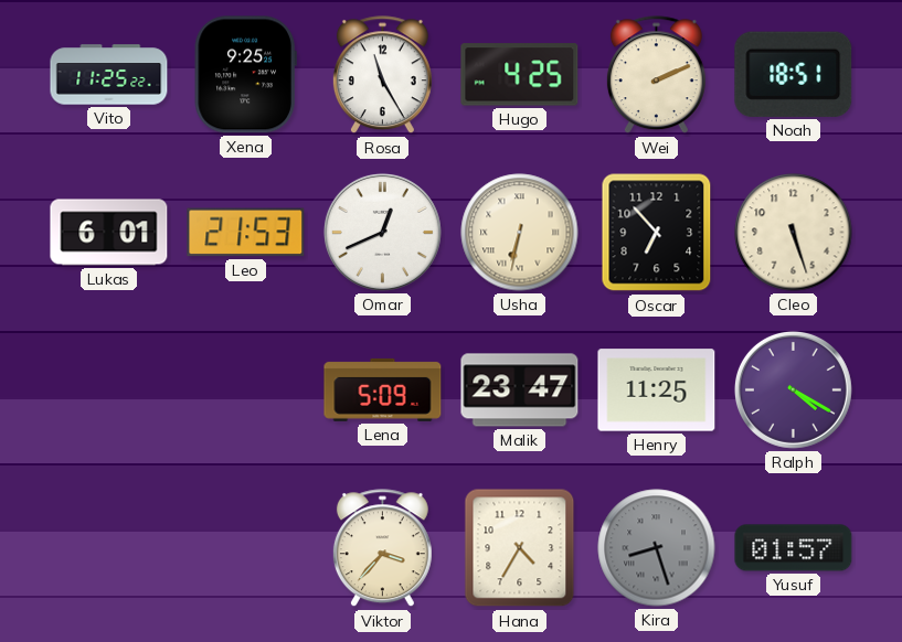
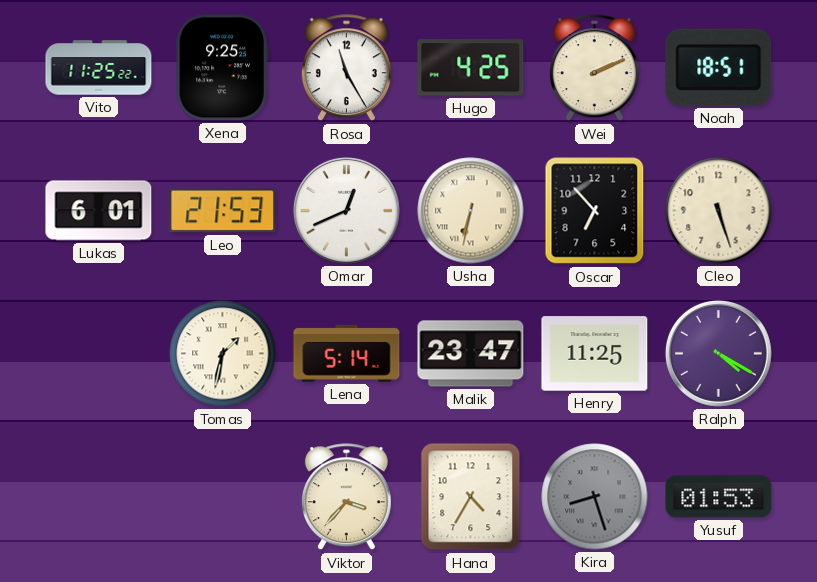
Tomas: none -> 1:32
Lena: 5:09 -> 5:14
Yusuf: 01:57 -> 01:53
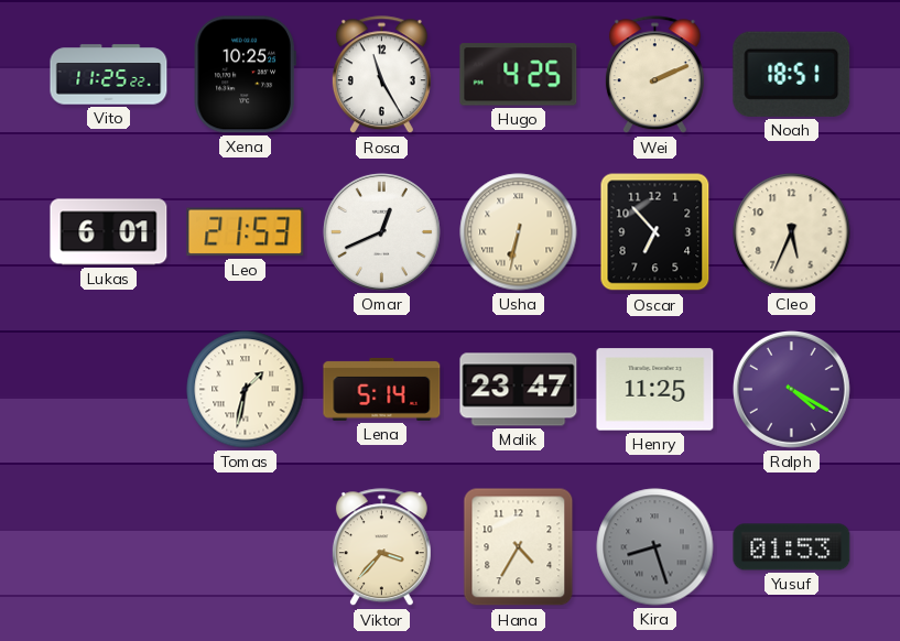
Xena: 9:25 -> 10:25
Cleo: 5:27 -> 5:34
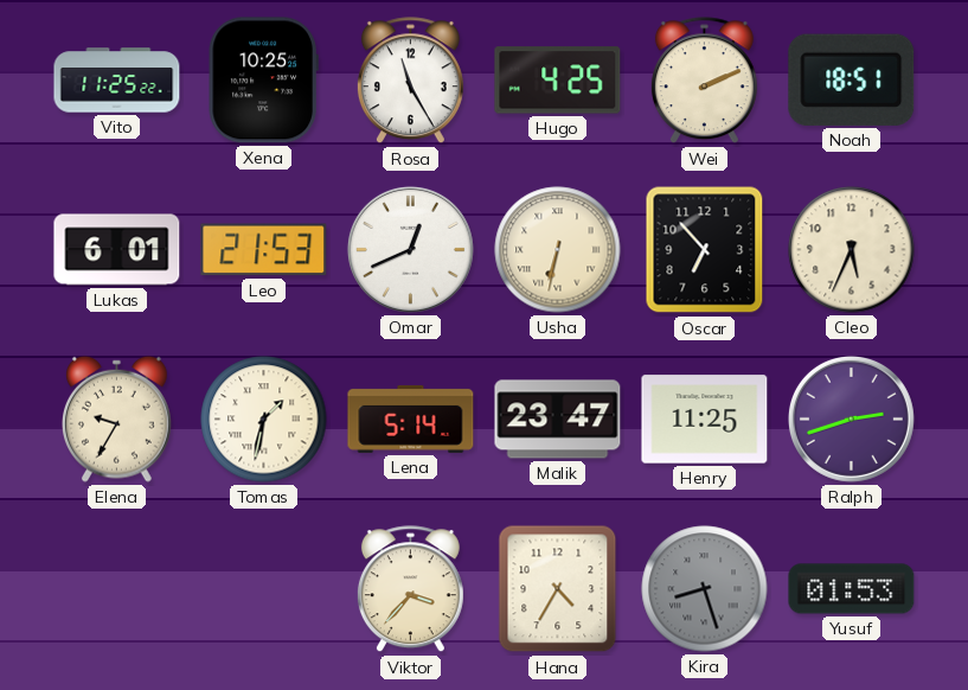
Elena: none -> 9:35
Ralph: 4:20 -> 2:42
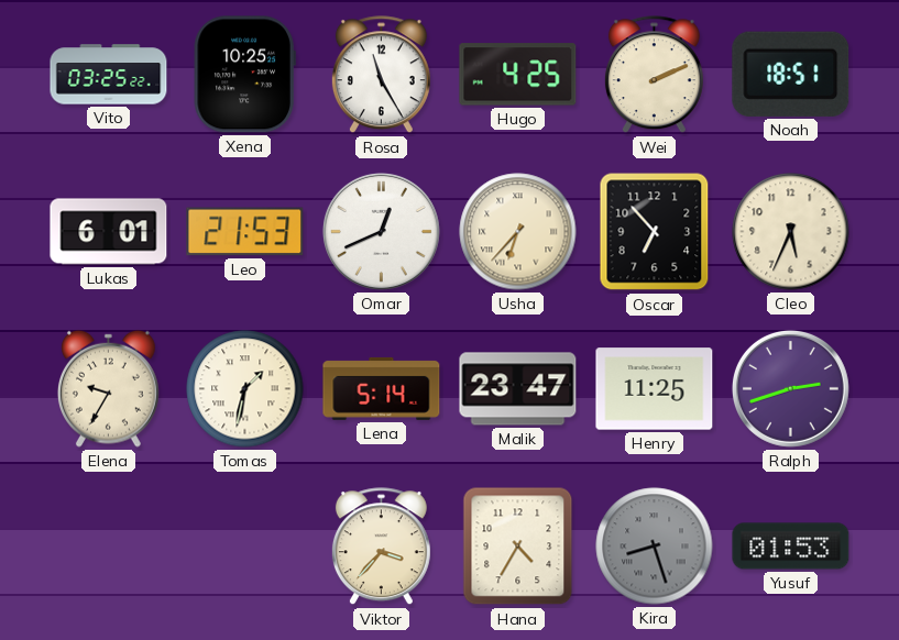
Vito: 11:25 -> 03:25
Usha: 6:32 -> 6:37
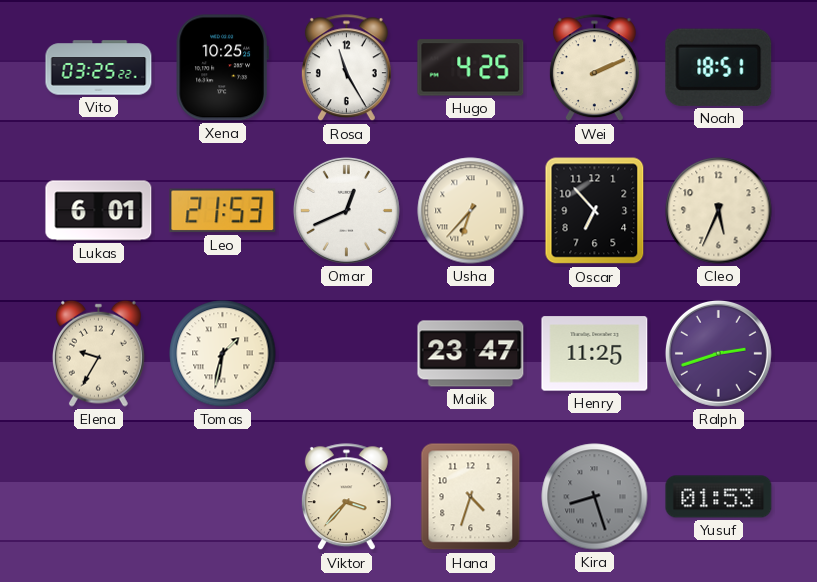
Lena: 5:14 -> none
Hana: 4:35 -> 4:33
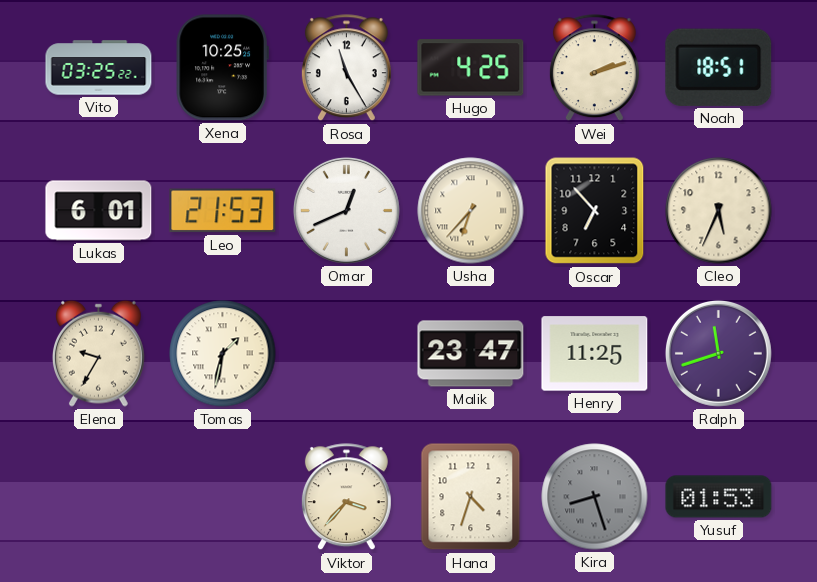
Wei: 2:11 -> 2:12
Ralph: 2:42 -> 11:42
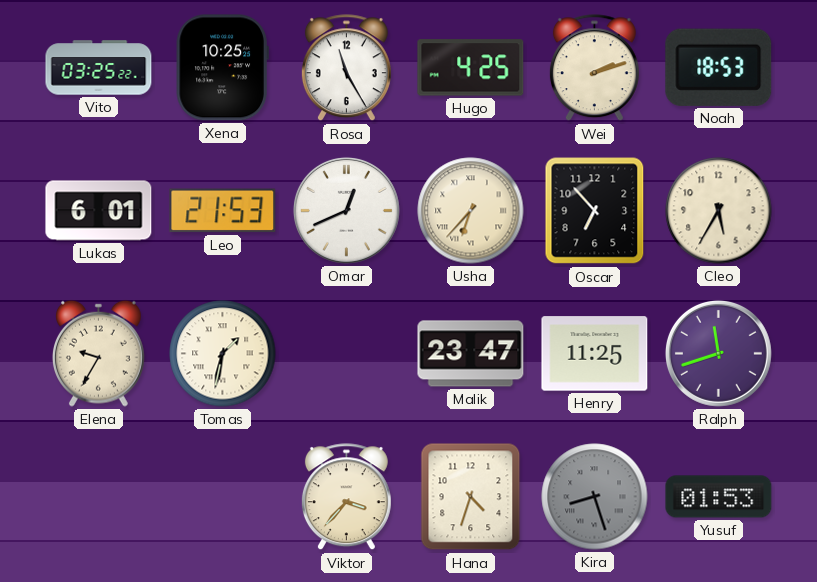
Noah: 18:51 -> 18:53
Cleo: 5:34 -> 5:35
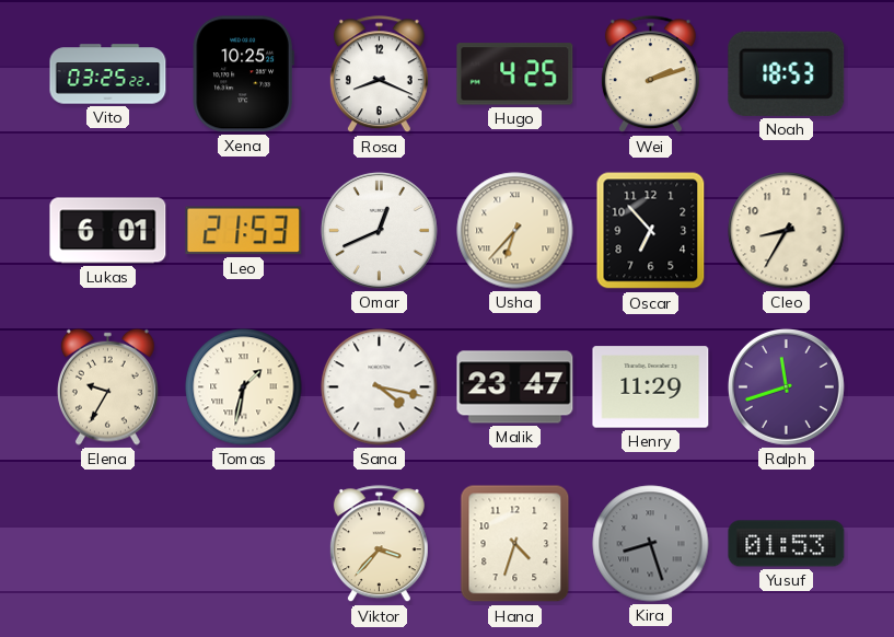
Rosa: 11:25 -> 8:19
Cleo: 5:35 -> 8:35
Sana: none -> 4:17
Henry: 11:25 -> 11:29
